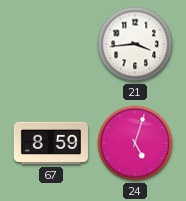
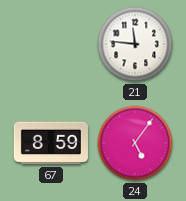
21: 3:44 -> 11:46
24: 5:03 -> 5:06
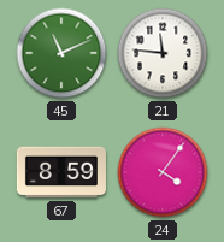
45: none -> 11:11
24: 5:06 -> 4:06
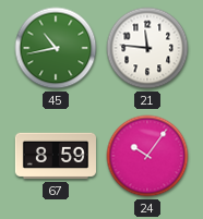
45: 11:11 -> 10:43
24: 4:06 -> 10:06
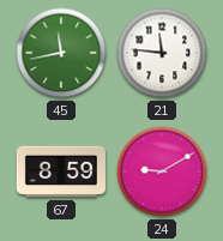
45: 10:43 -> 11:43
24: 10:06 -> 9:10
